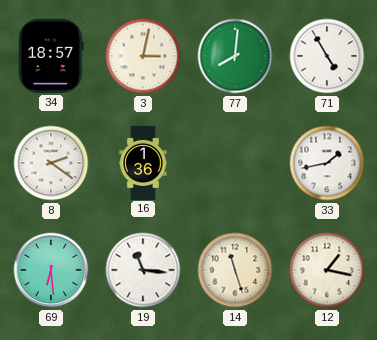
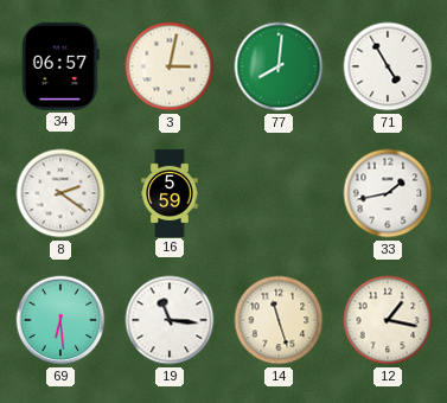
34: 18:57 -> 06:57
16: 1:36 -> 5:59
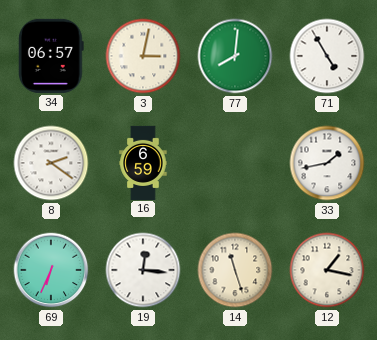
16: 5:59 -> 6:59
69: 6:29 -> 6:34
19: 11:16 -> 12:16
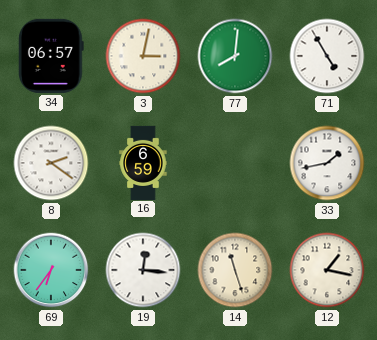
69: 6:34 -> 6:36
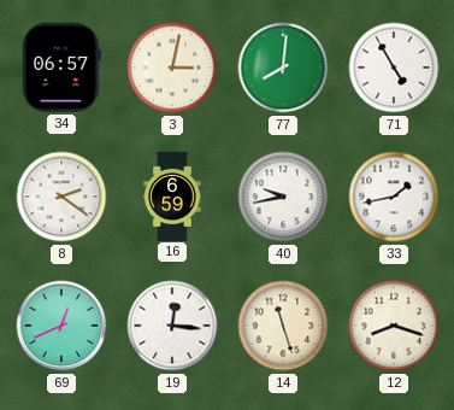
40: none -> 9:43
69: 6:36 -> 12:41
12: 1:17 -> 8:18
